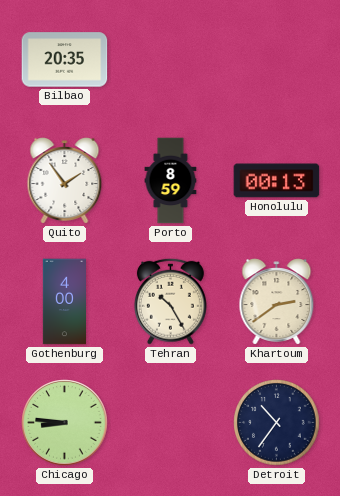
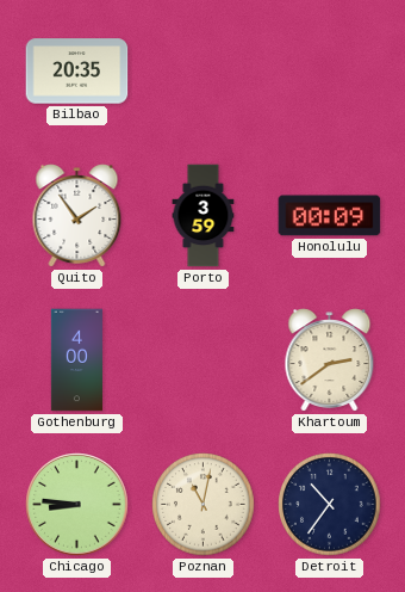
Porto: 8:59 -> 3:59
Honolulu: 00:13 -> 00:09
Tehran: 10:25 -> none
Poznan: none -> 11:02
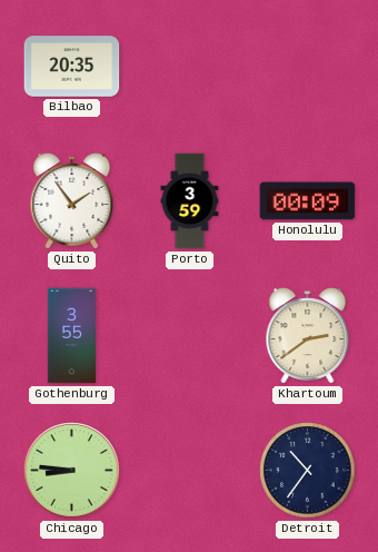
Gothenburg: 4:00 -> 3:55
Poznan: 11:02 -> none
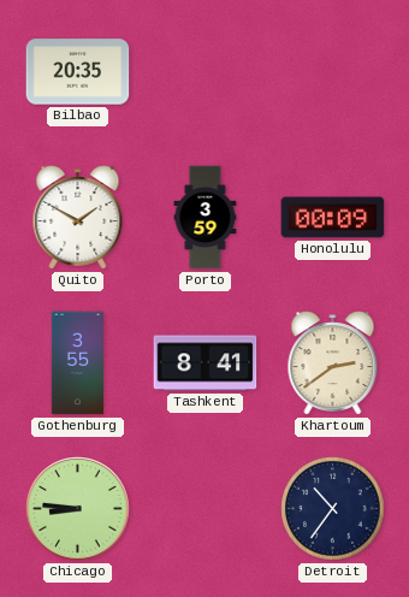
Quito: 1:54 -> 1:50
Tashkent: none -> 8:41
